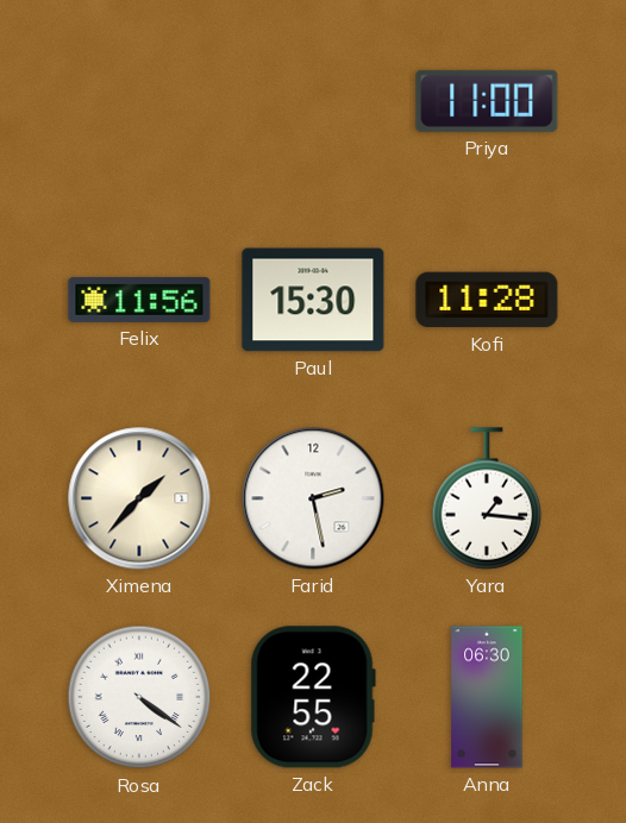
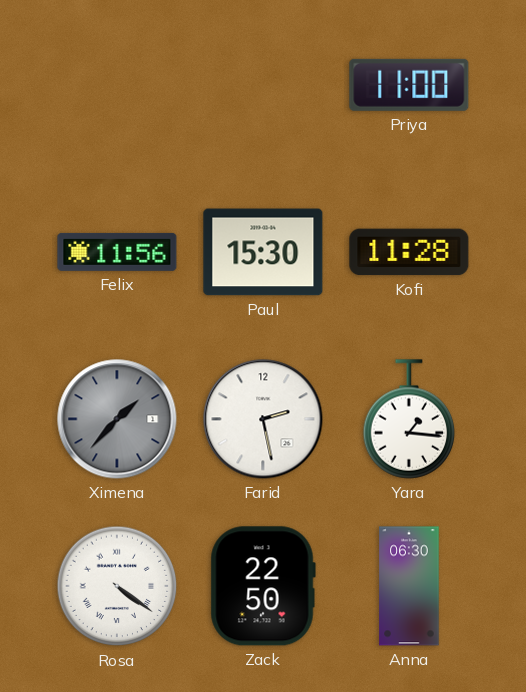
Ximena dial: cream -> grey
Zack: 22:55 -> 22:50
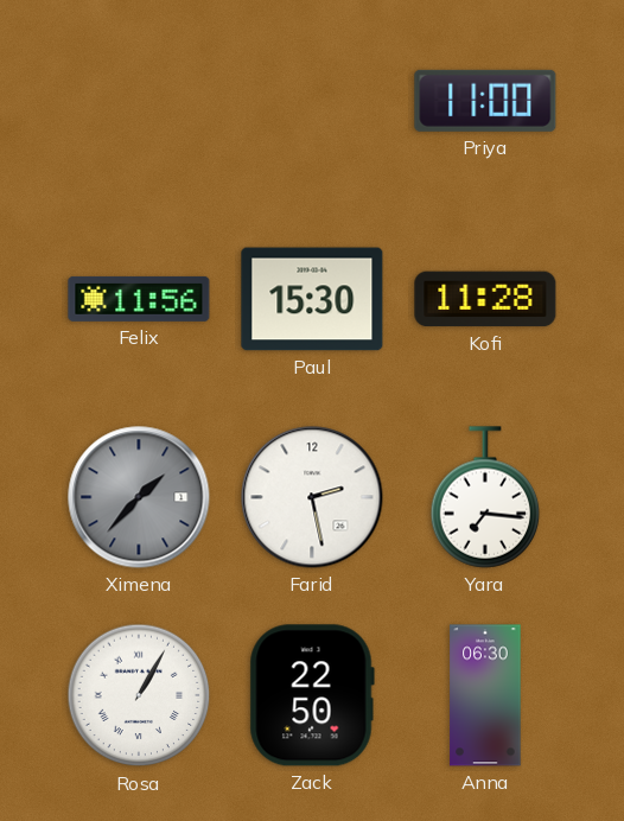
Yara: 1:16 -> 7:16
Rosa: 4:21 -> 1:05
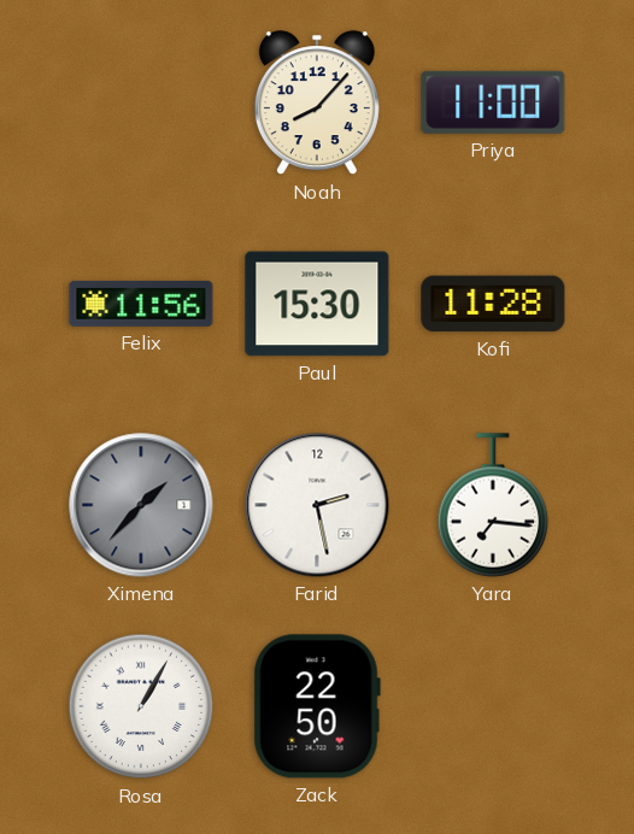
Noah: none -> 8:07
Anna: 06:30 -> none
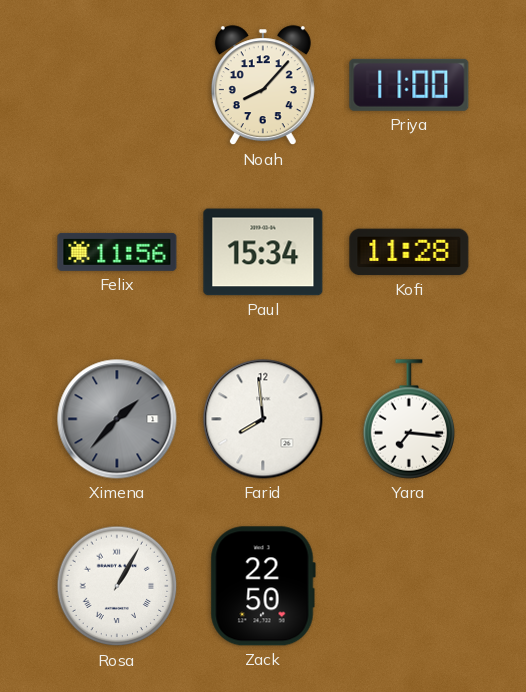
Paul: 15:30 -> 15:34
Farid: 2:28 -> 7:59
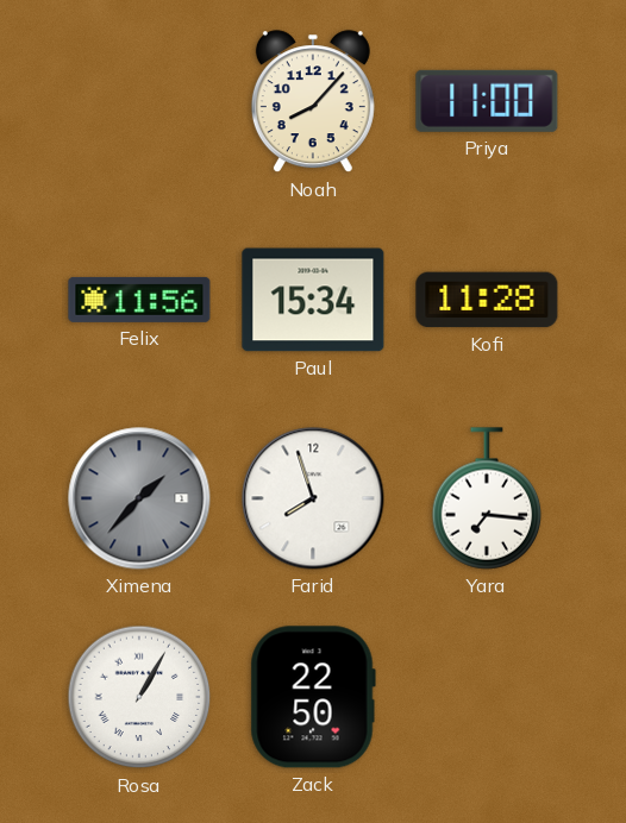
Farid: 7:59 -> 7:57
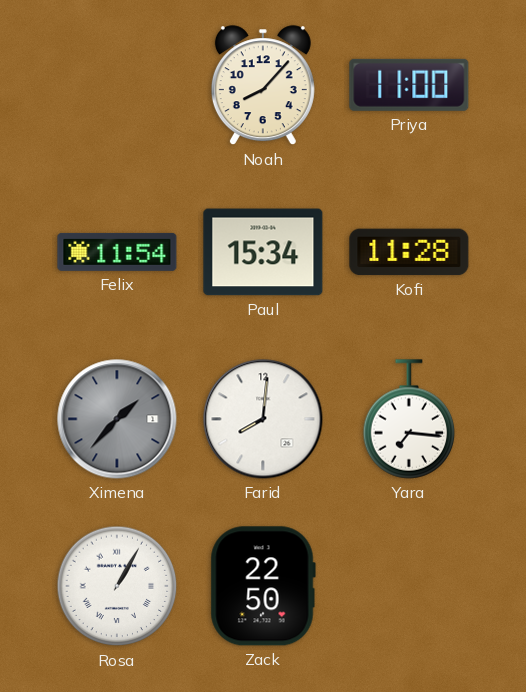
Felix: 11:56 -> 11:54
Farid: 7:57 -> 8:01
